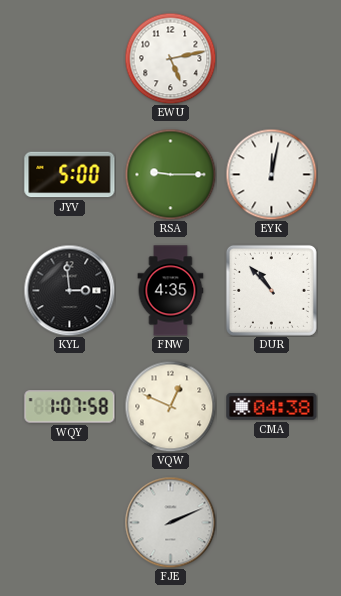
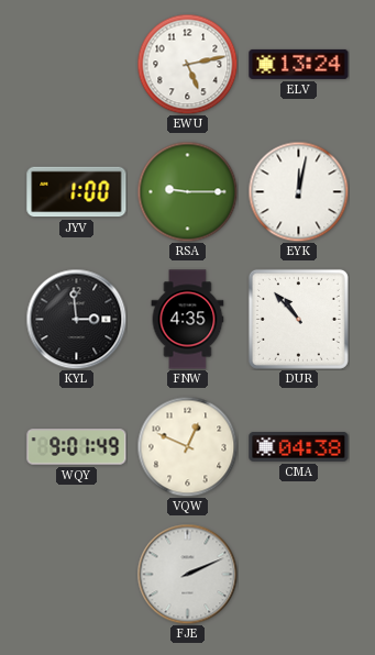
ELV: none -> 13:24
JYV: 5:00 -> 1:00
WQY: 1:07 -> 9:01
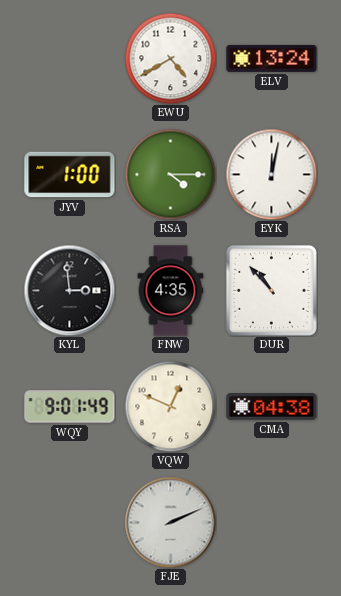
EWU: 5:13 -> 4:40
RSA: 9:15 -> 4:15
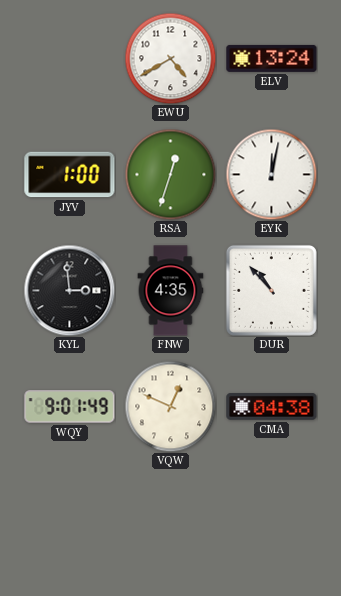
RSA: 4:15 -> 12:33
FJE: 2:11 -> none
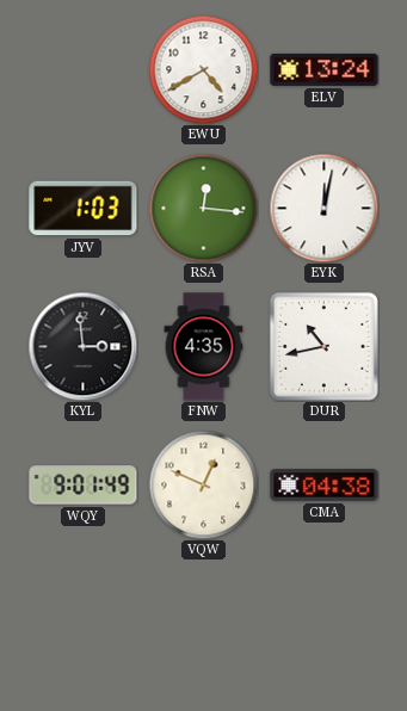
JYV: 1:00 -> 1:03
RSA: 12:33 -> 12:16
DUR: 10:53 -> 10:43
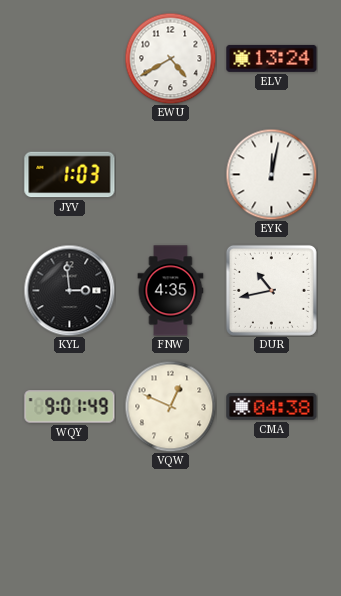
RSA: 12:16 -> none
